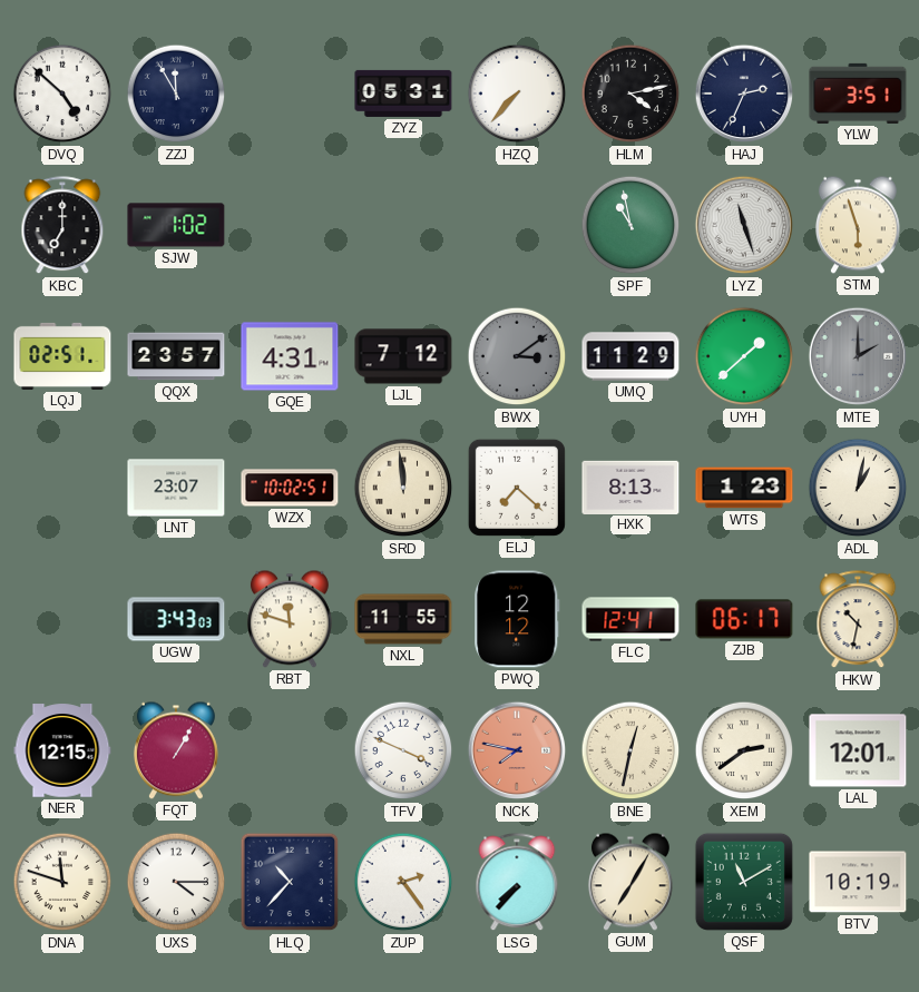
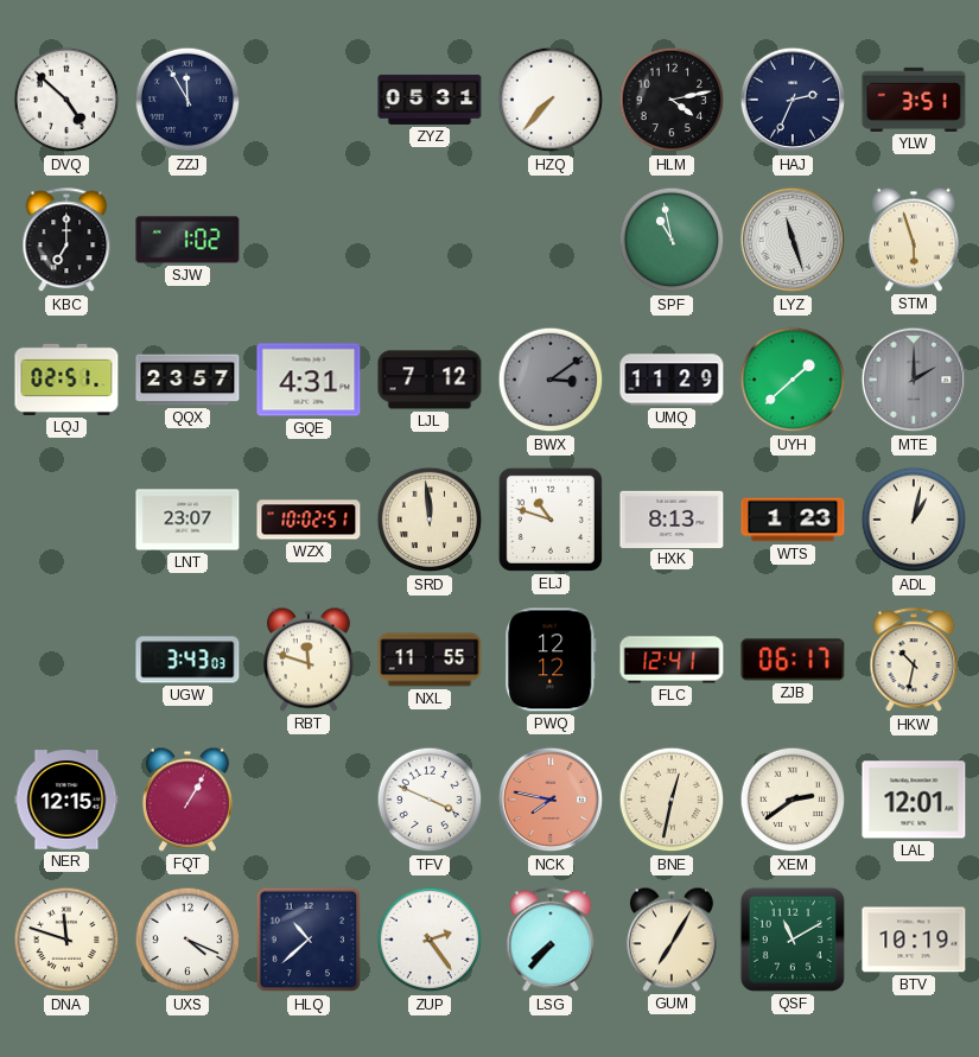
ELJ: 7:22 -> 10:48
UXS: 4:15 -> 4:19
HLQ: 10:37 -> 10:38
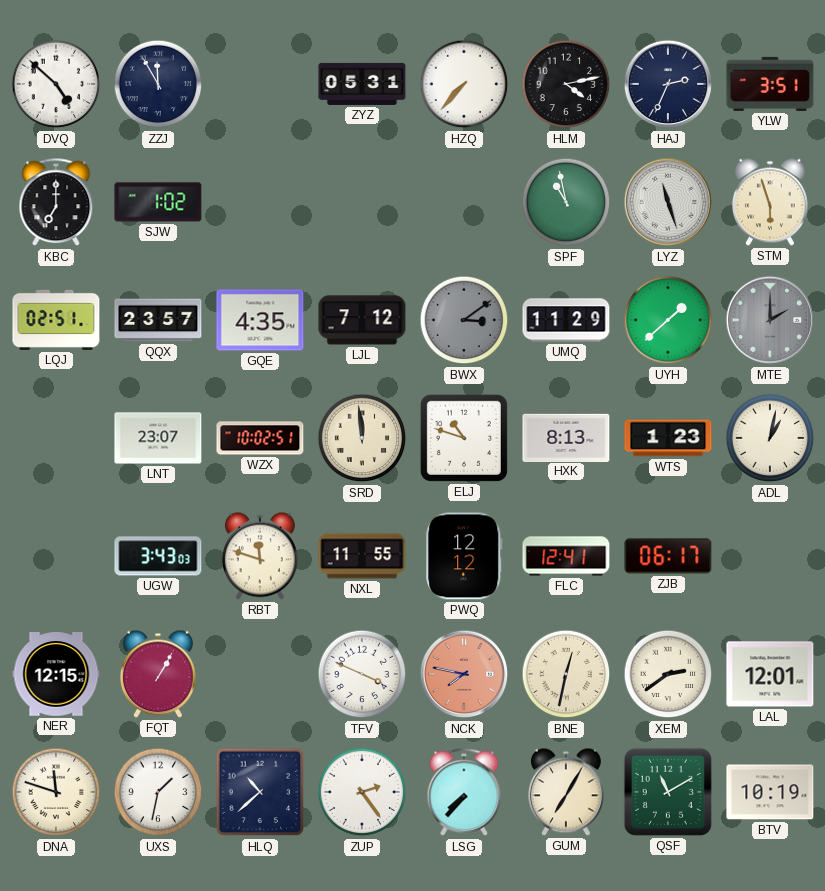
GQE: 4:31 -> 4:35
HKW: 10:32 -> none
UXS: 4:19 -> 1:32
